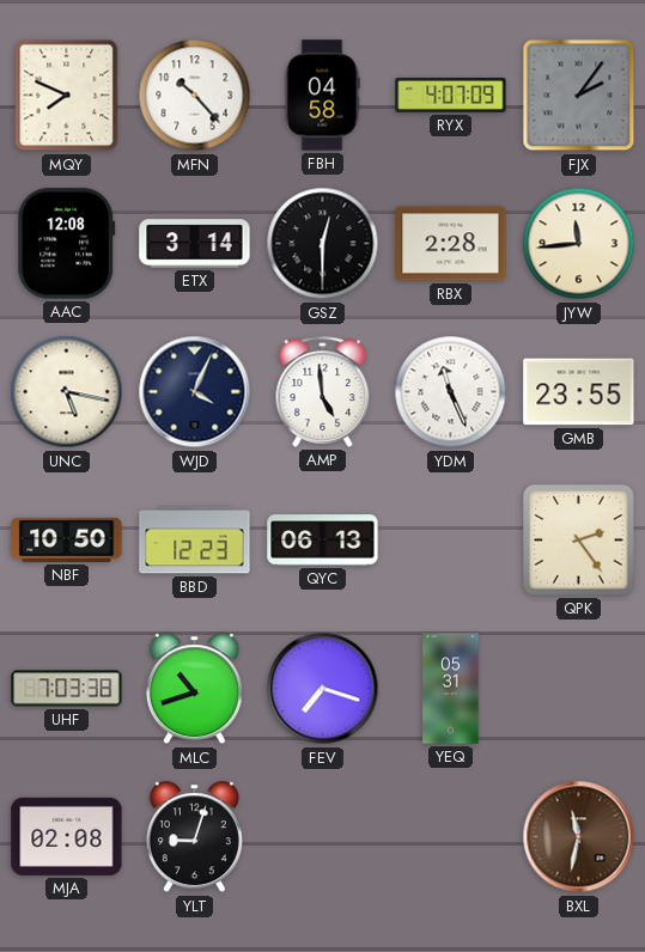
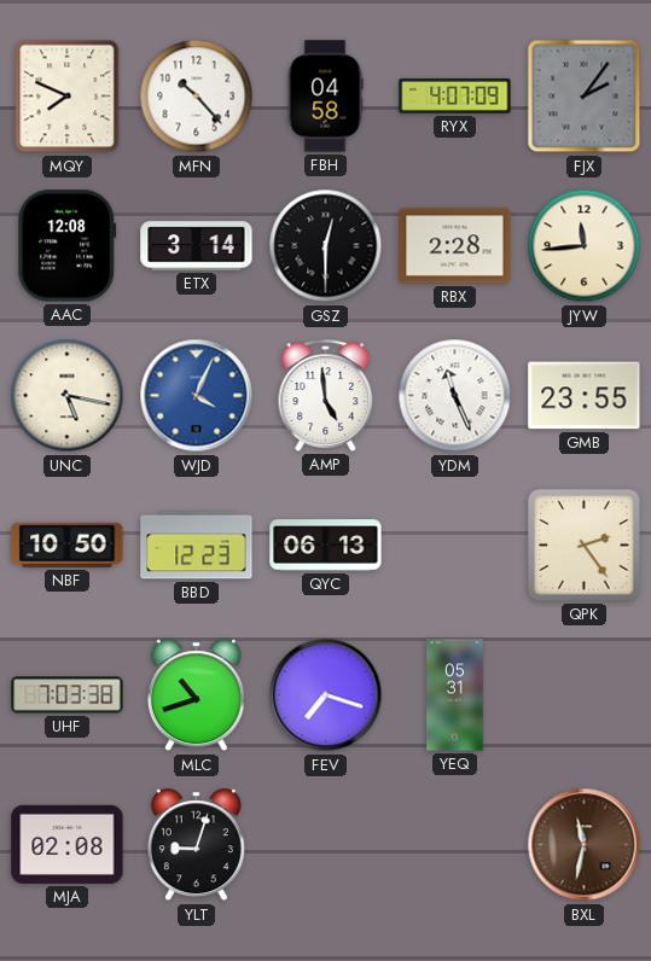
WJD dial: navy -> blue
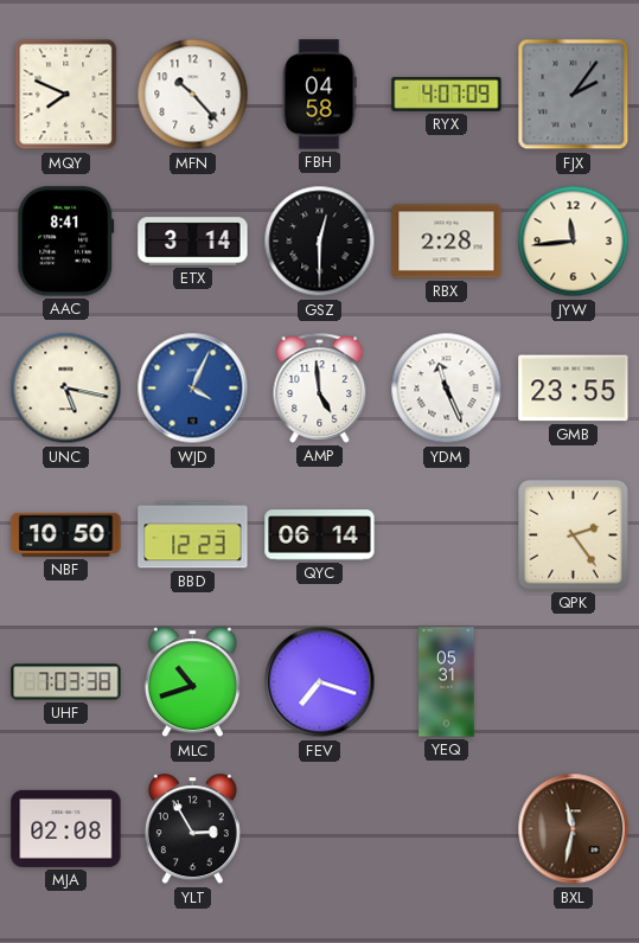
AAC: 12:08 -> 8:41
QYC: 06:13 -> 06:14
YLT: 9:03 -> 2:55
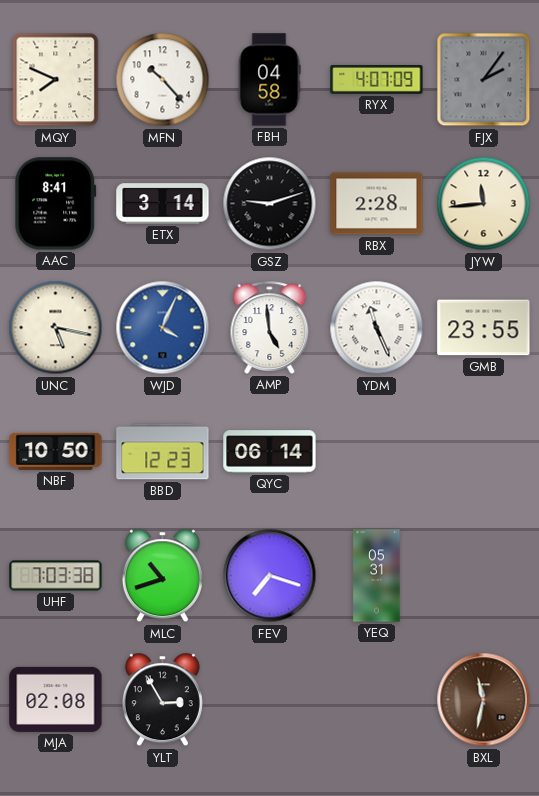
GSZ: 12:30 -> 9:12
QPK: 2:24 -> none
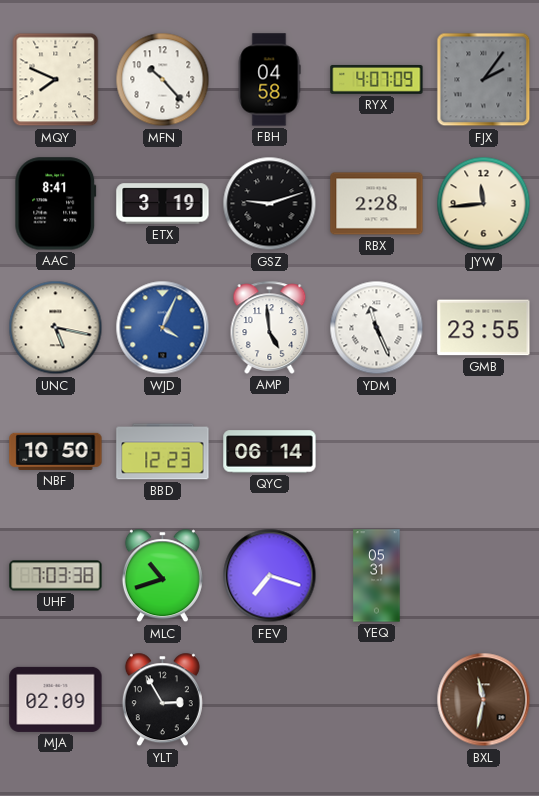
ETX: 3:14 -> 3:19
MJA: 02:08 -> 02:09
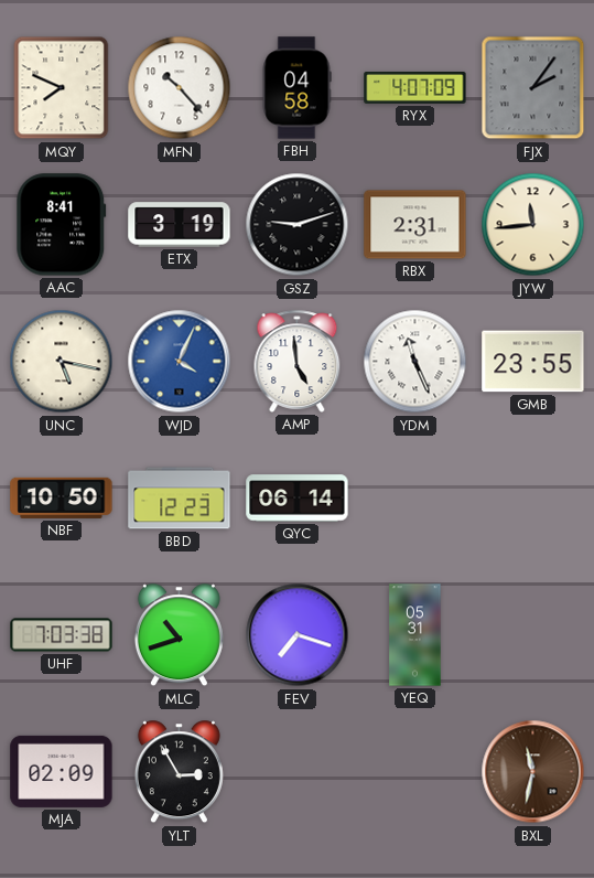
RBX: 2:28 -> 2:31
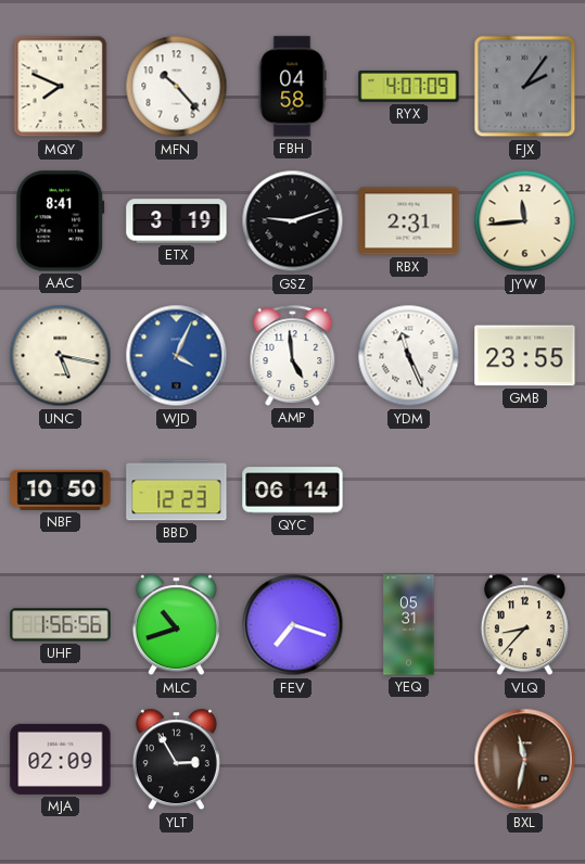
UHF: 7:03 -> 1:56
VLQ: none -> 8:37
